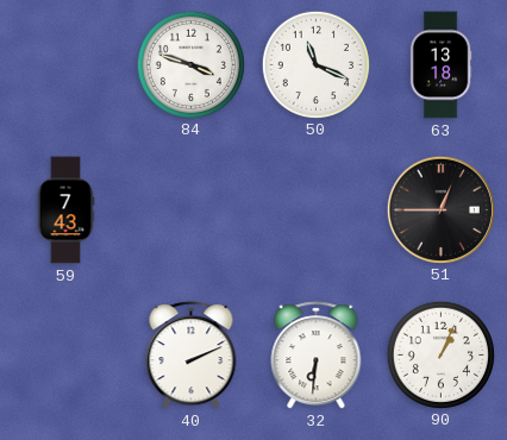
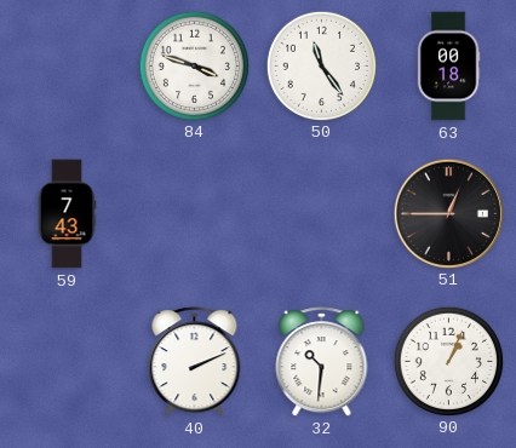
50: 11:19 -> 11:24
63: 13:18 -> 00:18
32: 6:31 -> 10:31
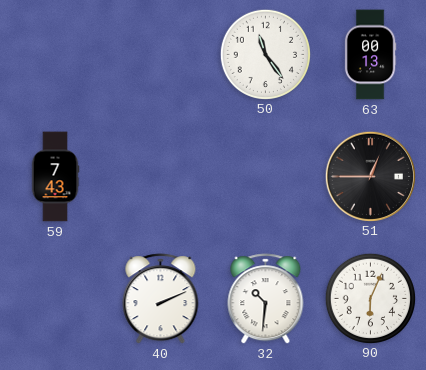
84: 3:48 -> none
63: 00:18 -> 00:13
90: 1:04 -> 6:04
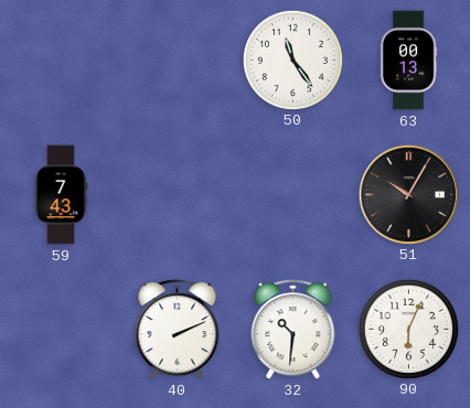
51: 12:45 -> 10:05
